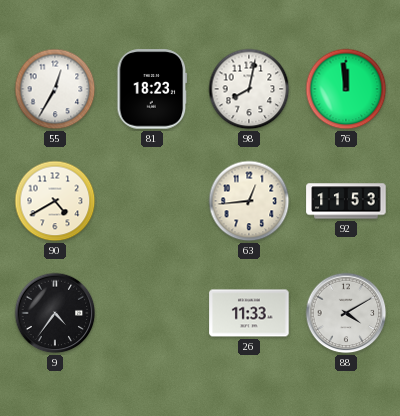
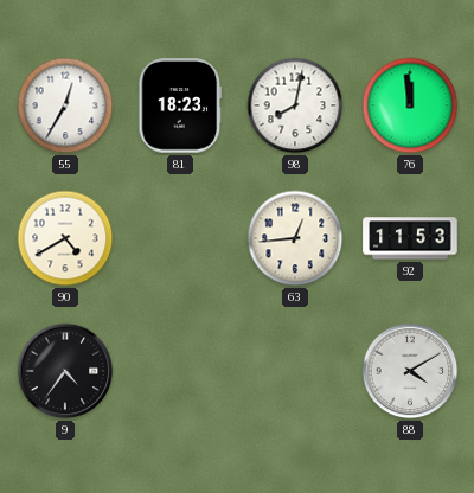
26: 11:33 -> none
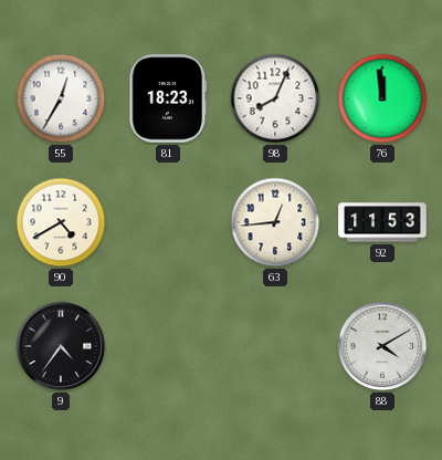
98: 8:02 -> 8:04
